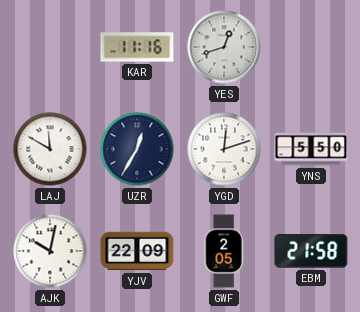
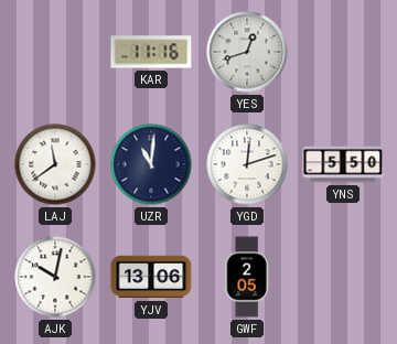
LAJ: 11:50 -> 11:39
UZR: 12:35 -> 11:01
YJV: 22:09 -> 13:06
EBM: 21:58 -> none
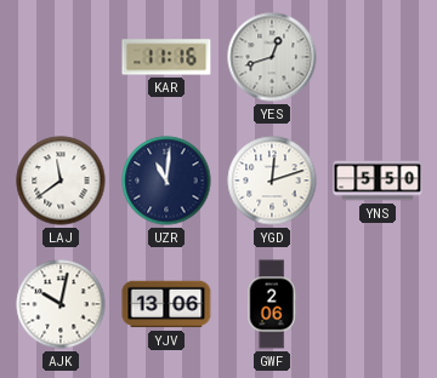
GWF: 2:05 -> 2:06
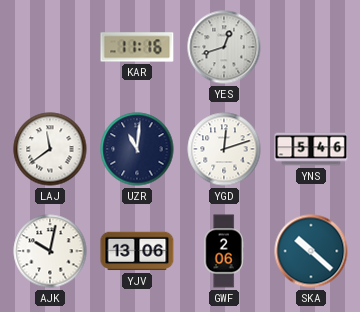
YNS: 5:50 -> 5:46
SKA: none -> 10:22
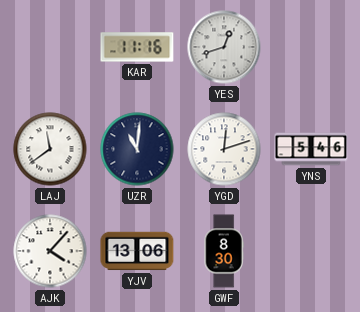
AJK: 10:02 -> 4:07
GWF: 2:06 -> 8:30
SKA: 10:22 -> none
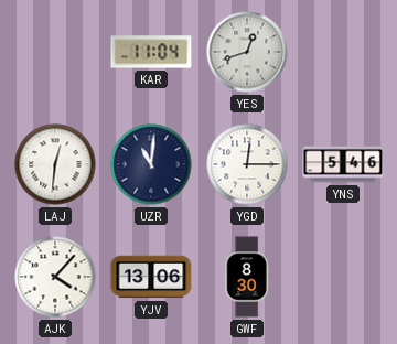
KAR: 11:16 -> 11:04
LAJ: 11:39 -> 12:31
YGD: 12:12 -> 12:15
